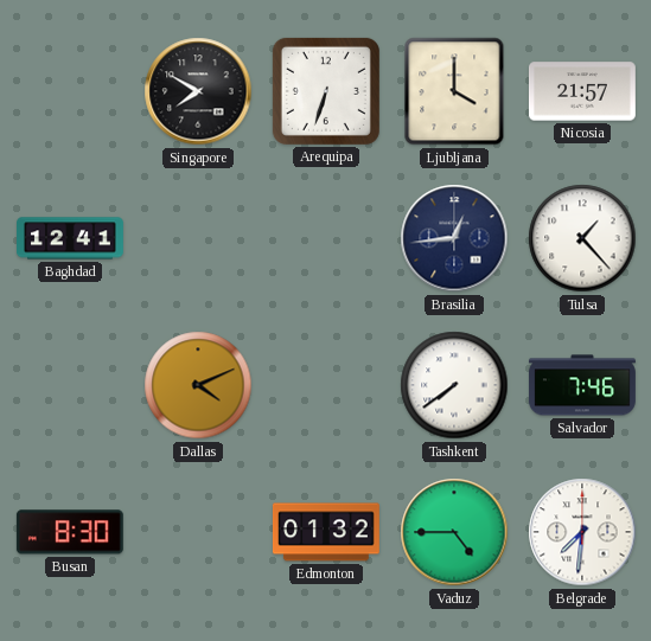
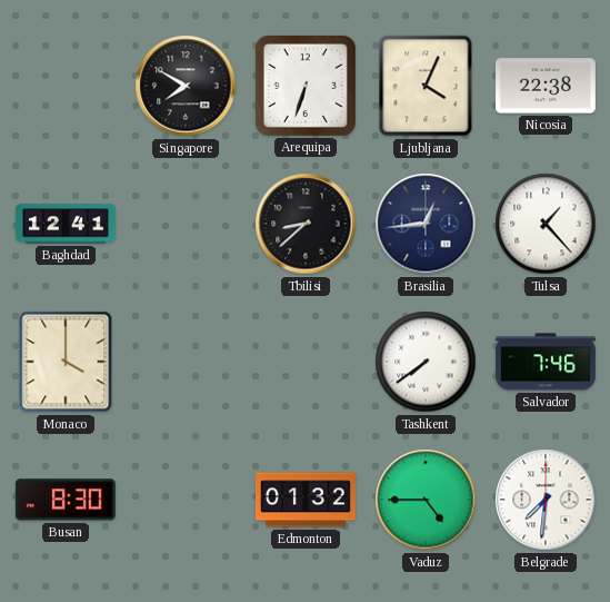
Ljubljana: 4:00 -> 4:04
Nicosia: 21:57 -> 22:38
Tbilisi: none -> 8:38
Monaco: none -> 4:00
Dallas: 4:11 -> none
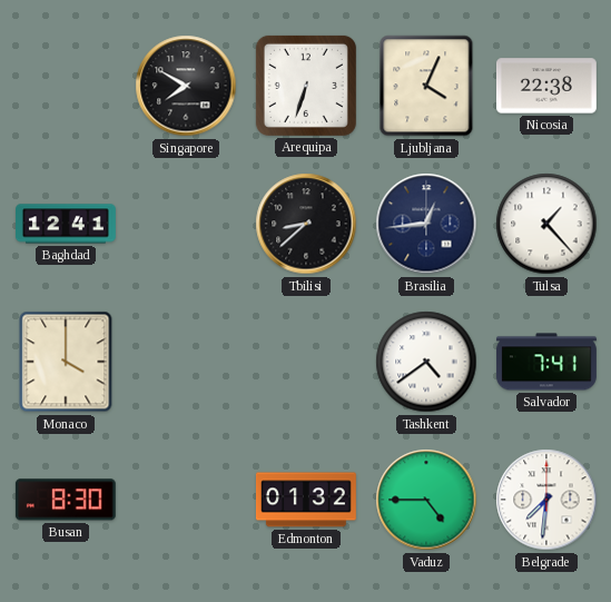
Tashkent: 7:39 -> 4:39
Salvador: 7:46 -> 7:41
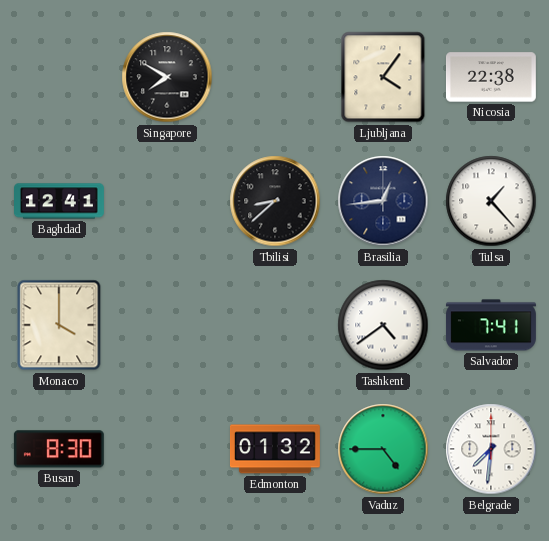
Arequipa: 6:33 -> none
Ljubljana: 4:04 -> 4:06
